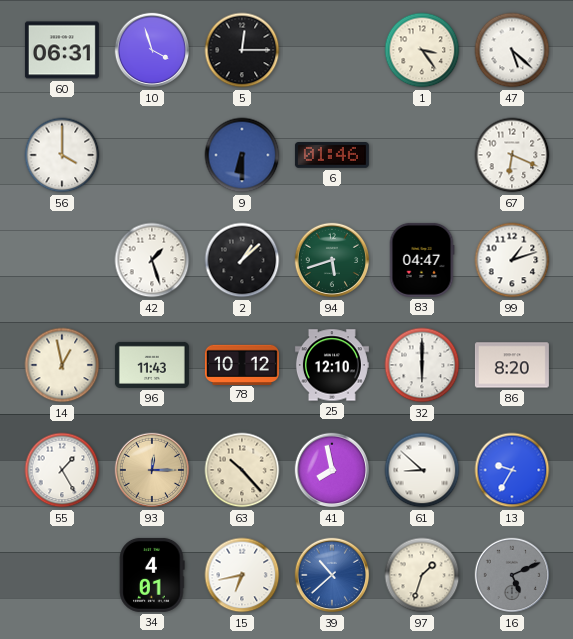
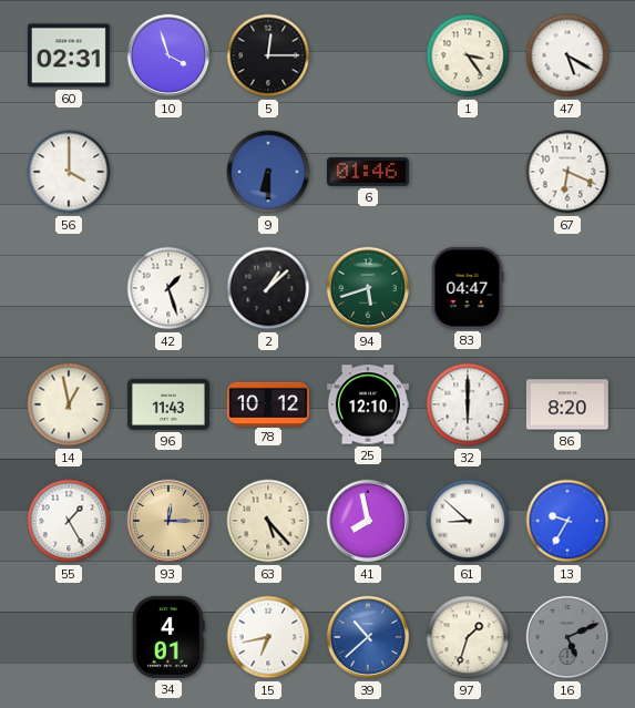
60: 06:31 -> 02:31
47: 5:22 -> 5:20
99: 1:12 -> none
63: 10:23 -> 5:23
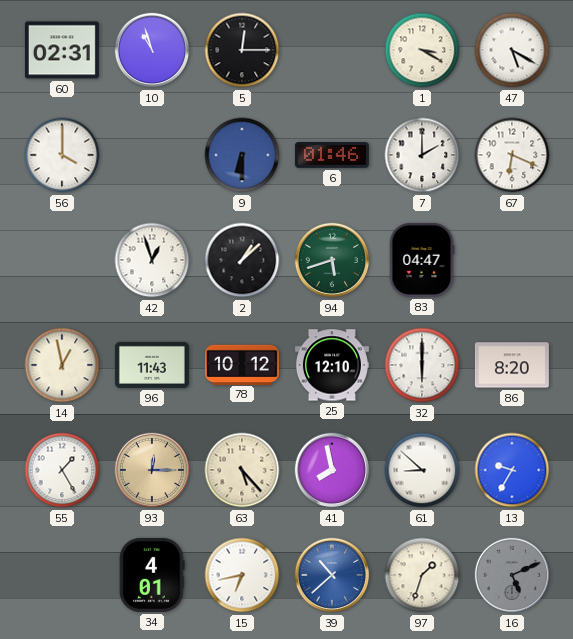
10: 3:57 -> 10:57
1: 3:24 -> 3:20
7: none -> 2:00
42: 1:27 -> 12:57
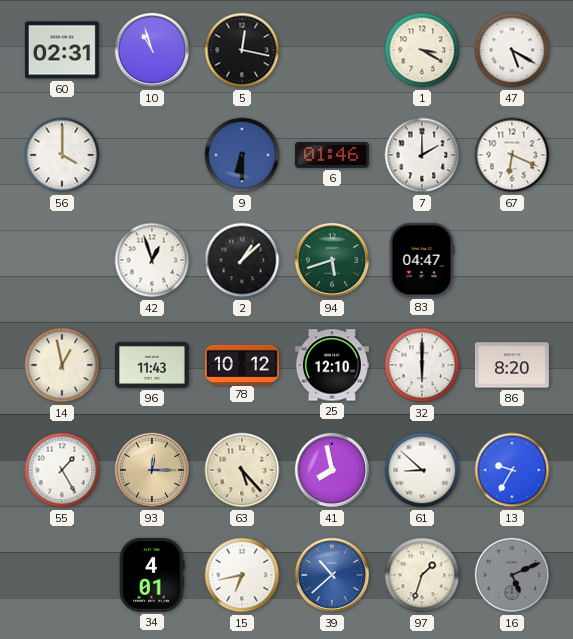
5: 12:15 -> 12:17
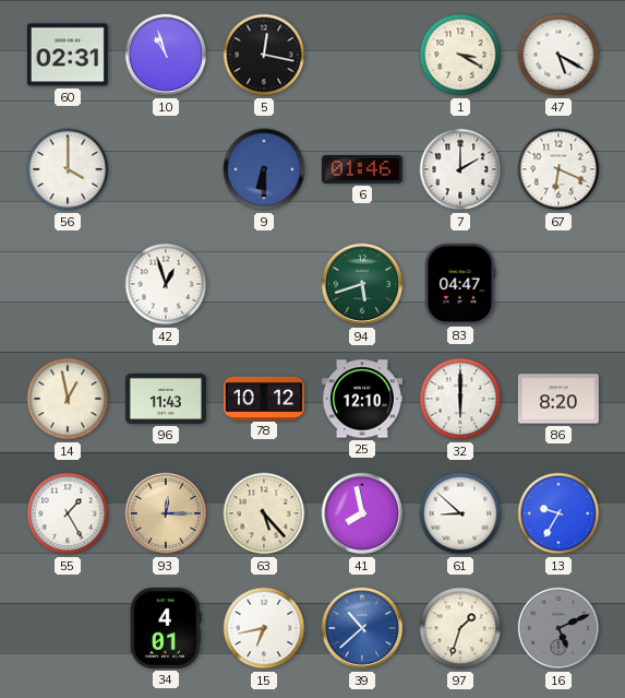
2: 1:08 -> none
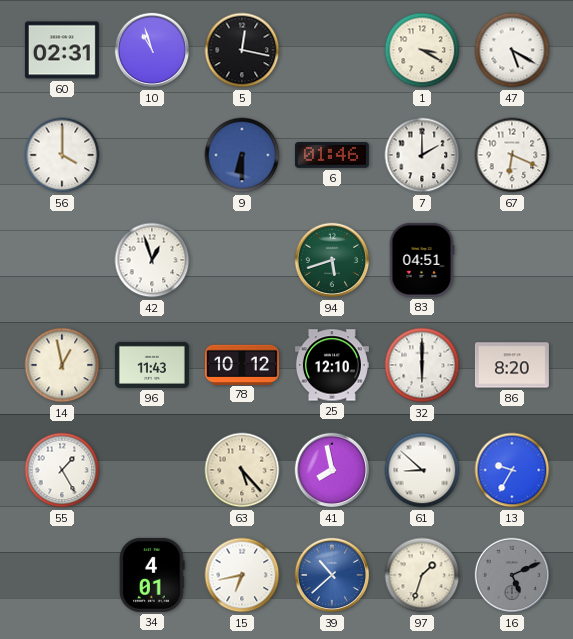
83: 04:47 -> 04:51
93: 12:15 -> none
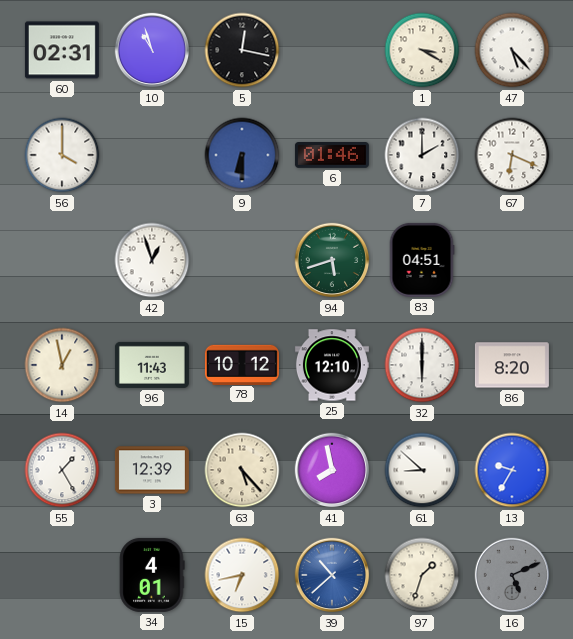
47: 5:20 -> 5:23
3: none -> 12:39
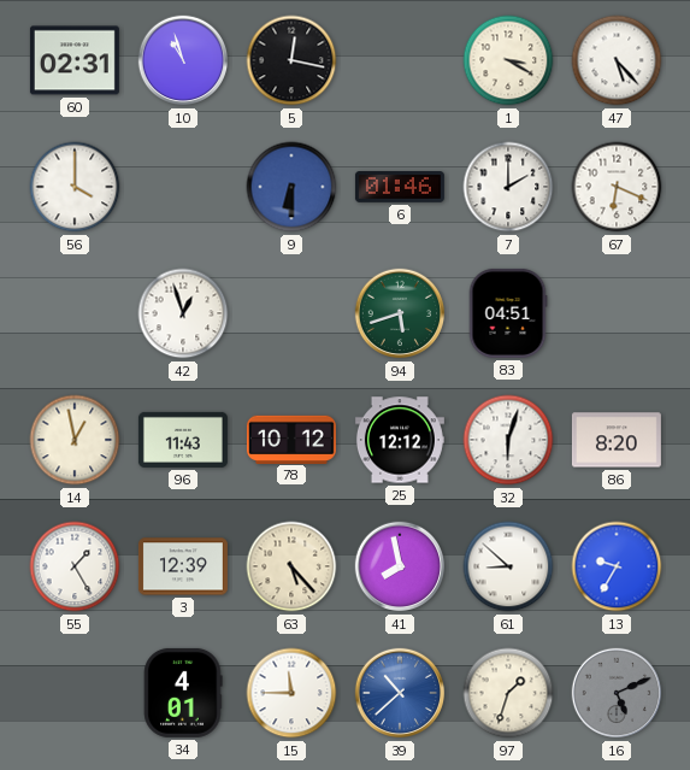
25: 12:10 -> 12:12
32: 6:00 -> 6:03
15: 6:43 -> 11:45
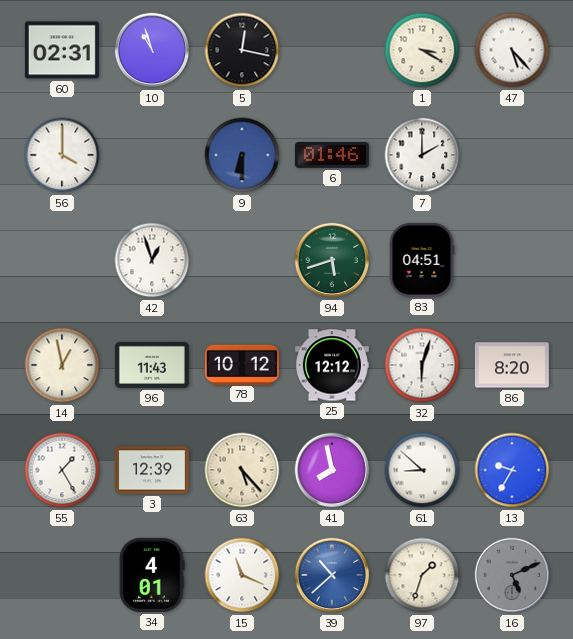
67: 6:19 -> none
15: 11:45 -> 11:19
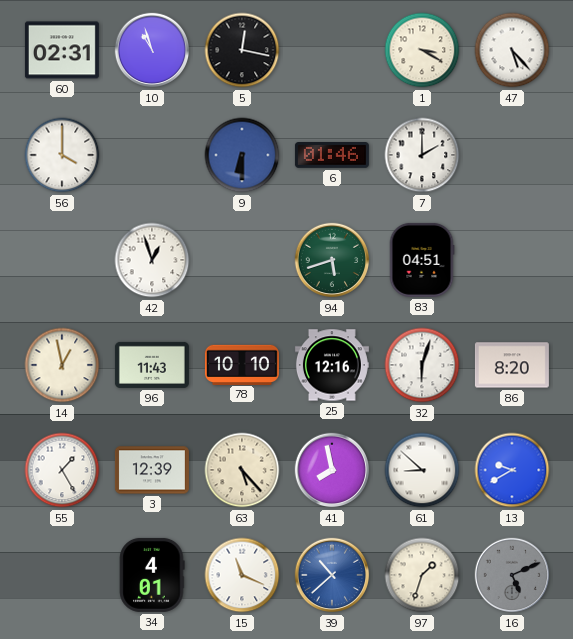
78: 10:12 -> 10:10
25: 12:12 -> 12:16
13: 9:35 -> 9:40
